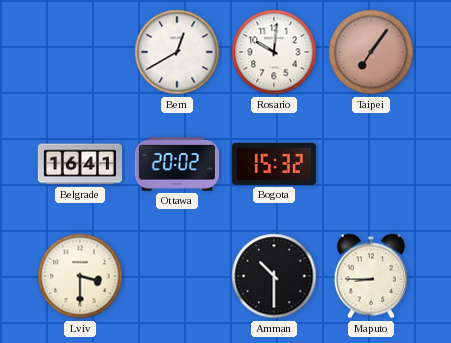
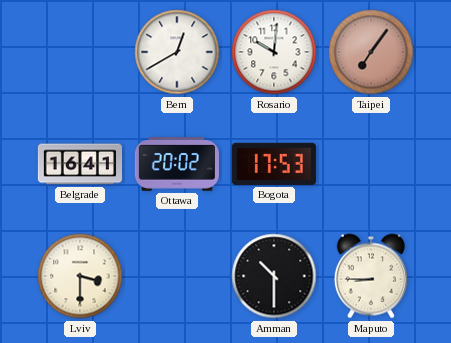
Bogota: 15:32 -> 17:53
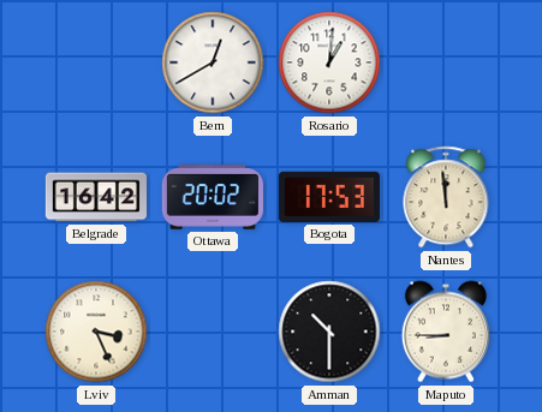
Rosario: 10:01 -> 1:01
Taipei: 7:06 -> none
Belgrade: 16:41 -> 16:42
Nantes: none -> 11:59
Lviv: 3:30 -> 3:26
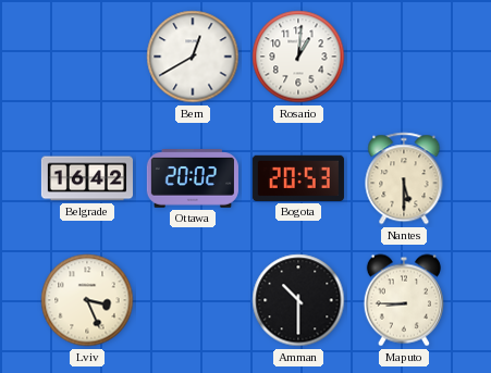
Bogota: 17:53 -> 20:53
Nantes: 11:59 -> 5:30
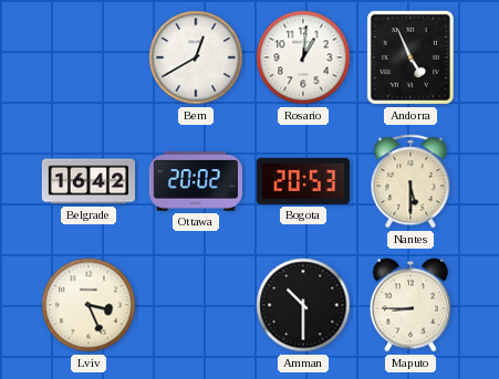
Andorra: none -> 4:56
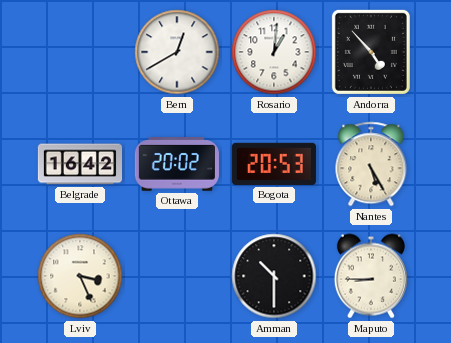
Andorra: 4:56 -> 4:53
Nantes: 5:30 -> 5:25
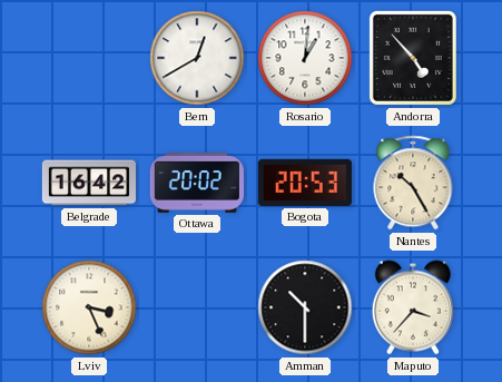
Nantes: 5:25 -> 10:25
Maputo: 8:45 -> 3:37
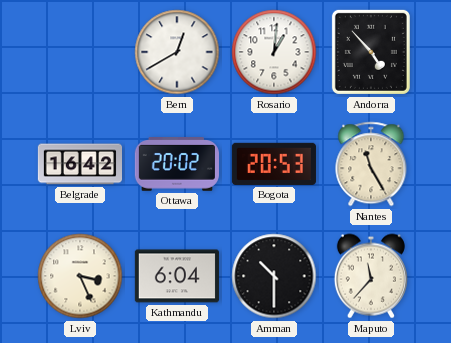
Nantes: 10:25 -> 11:25
Kathmandu: none -> 6:04
Maputo: 3:37 -> 11:37
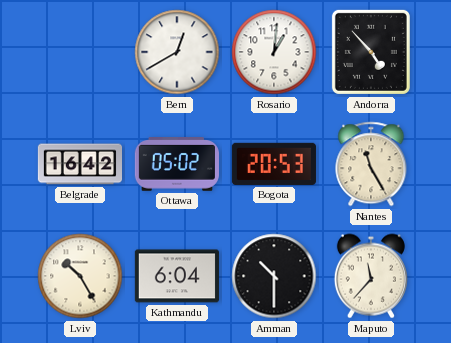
Ottawa: 20:02 -> 05:02
Lviv: 3:26 -> 10:25
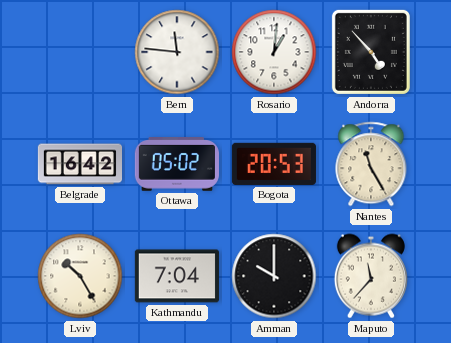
Bern: 12:40 -> 11:46
Kathmandu: 6:04 -> 7:04
Amman: 10:30 -> 10:00
